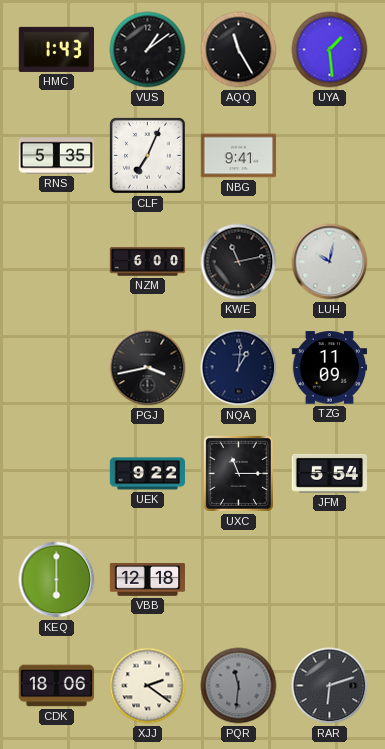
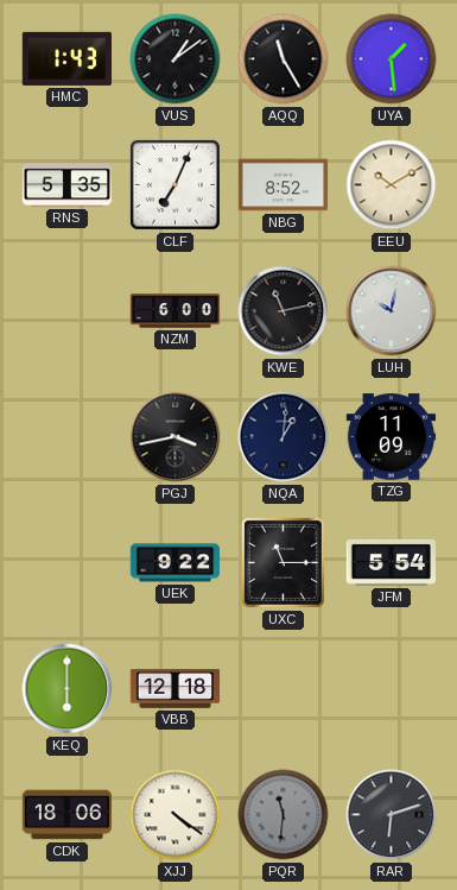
NBG: 9:41 -> 8:52
EEU: none -> 10:10
XJJ: 2:21 -> 4:21
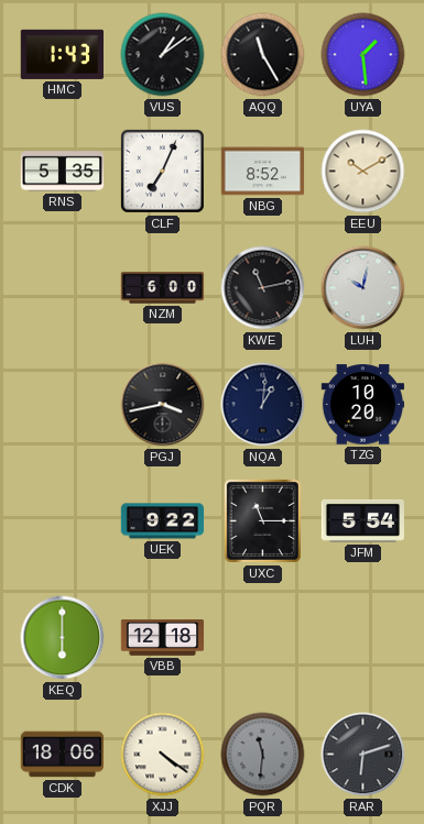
TZG: 11:09 -> 10:20
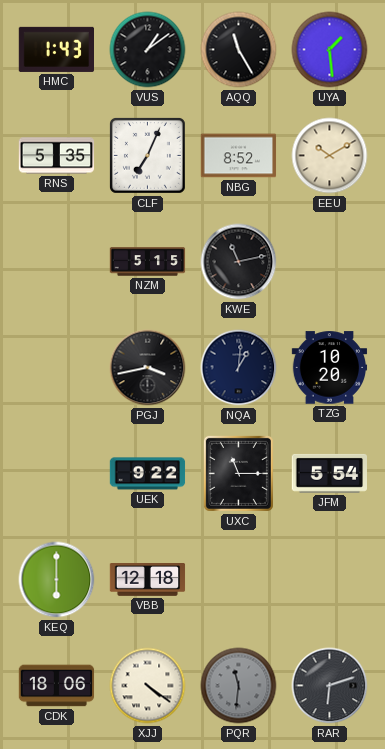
NZM: 6:00 -> 5:15
LUH: 10:02 -> none
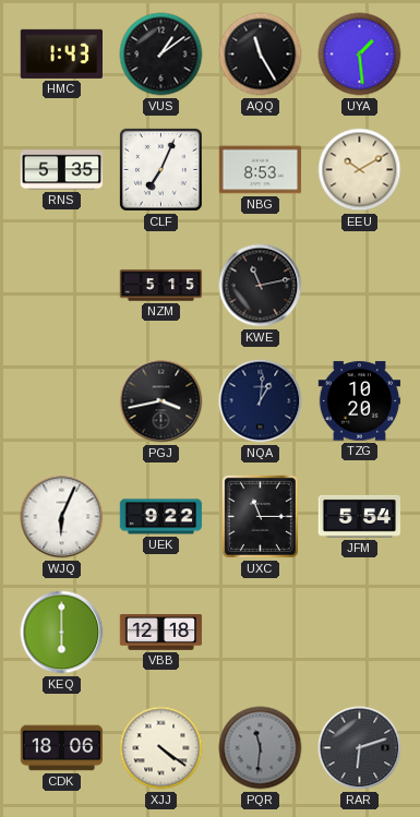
NBG: 8:52 -> 8:53
WJQ: none -> 6:04
